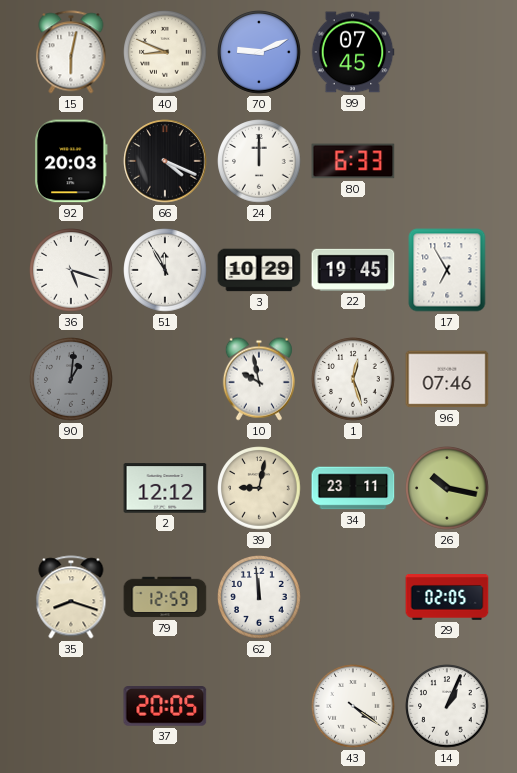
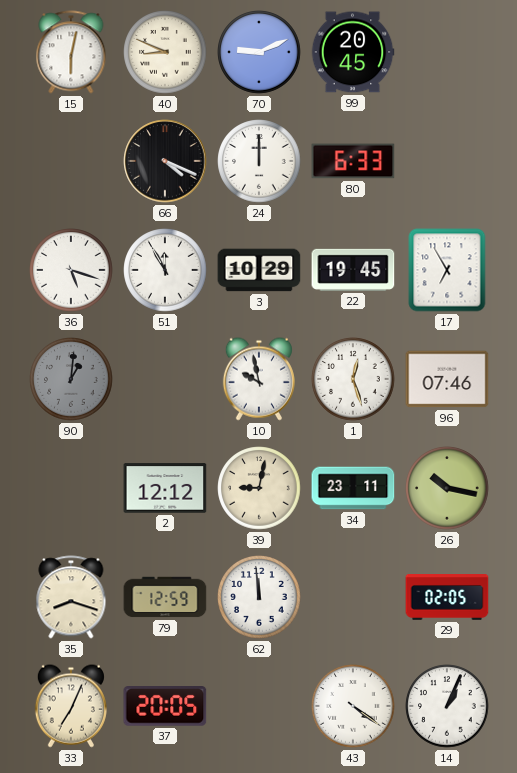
99: 07:45 -> 20:45
92: 20:03 -> none
33: none -> 7:04
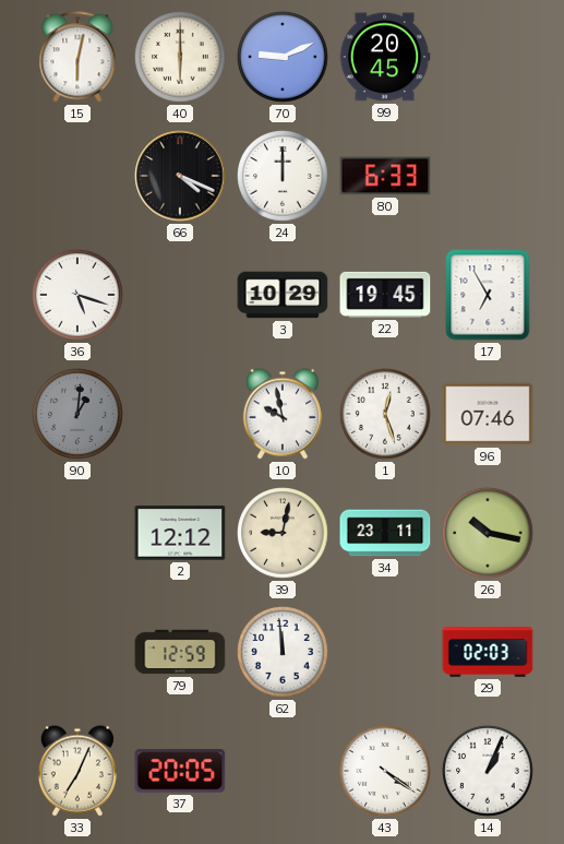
40: 8:49 -> 6:00
51: 11:55 -> none
35: 8:18 -> none
29: 02:05 -> 02:03
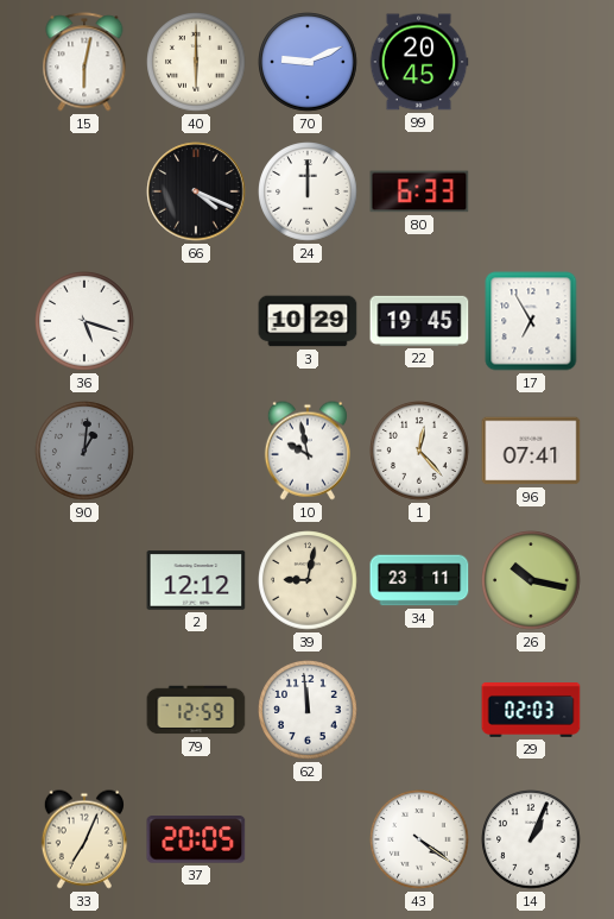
1: 12:27 -> 12:23
96: 07:46 -> 07:41
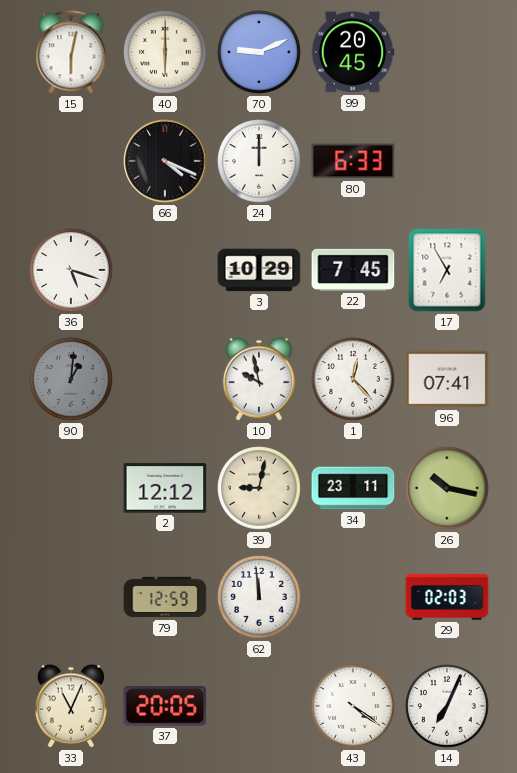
22: 19:45 -> 7:45
33: 7:04 -> 11:04
14: 1:04 -> 7:04
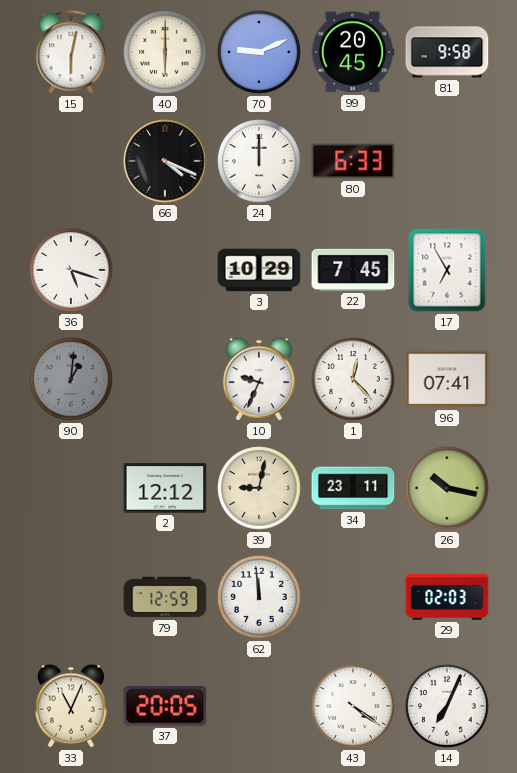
81: none -> 9:58
10: 9:58 -> 9:34
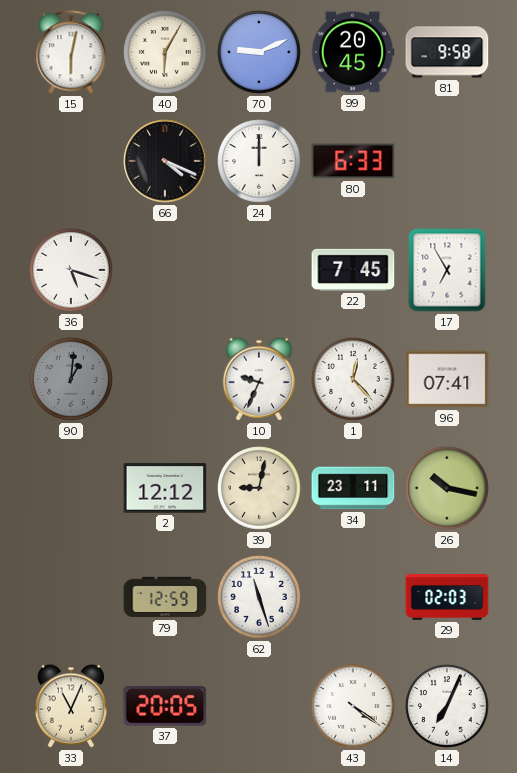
40: 6:00 -> 6:05
3: 10:29 -> none
62: 11:59 -> 11:27
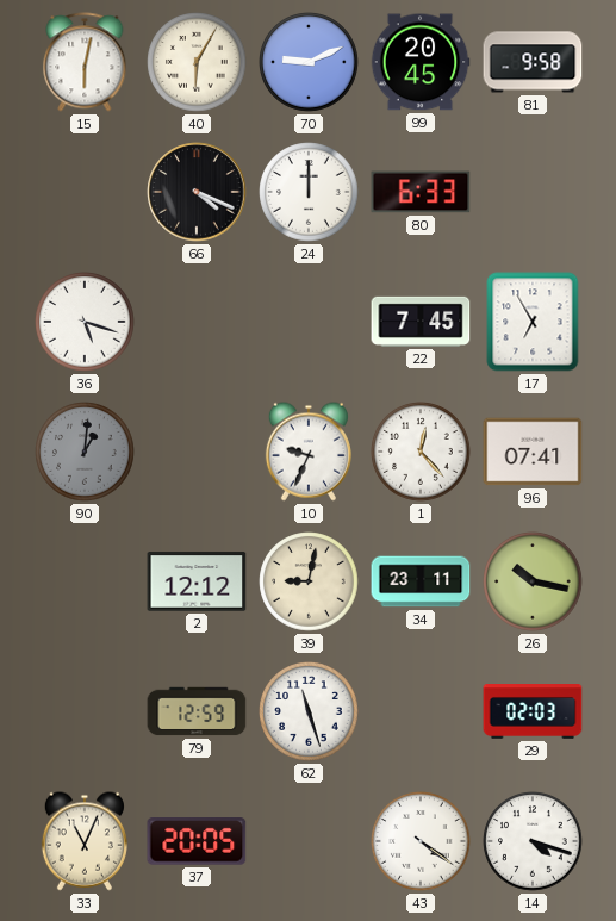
14: 7:04 -> 4:18
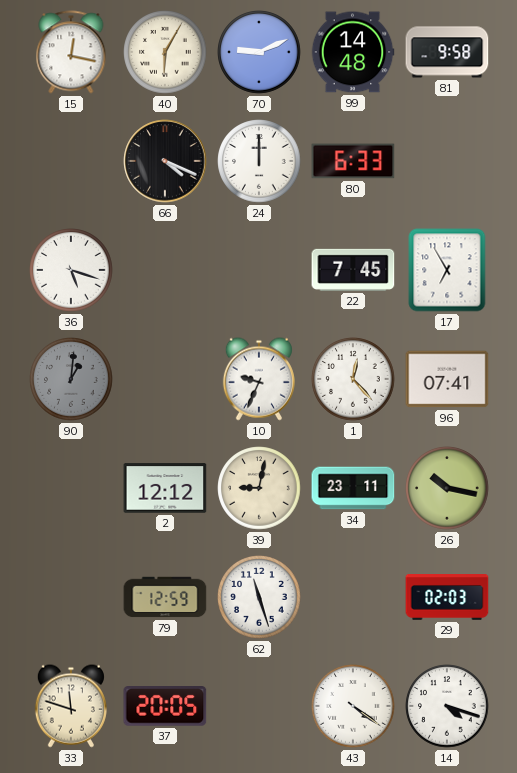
15: 6:02 -> 12:17
99: 20:45 -> 14:48
33: 11:04 -> 11:48
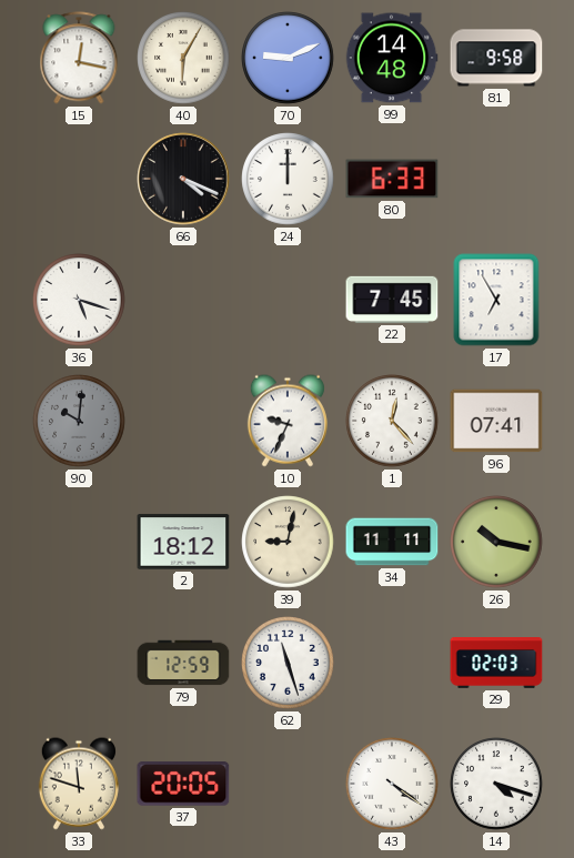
90: 1:01 -> 10:01
2: 12:12 -> 18:12
34: 23:11 -> 11:11
